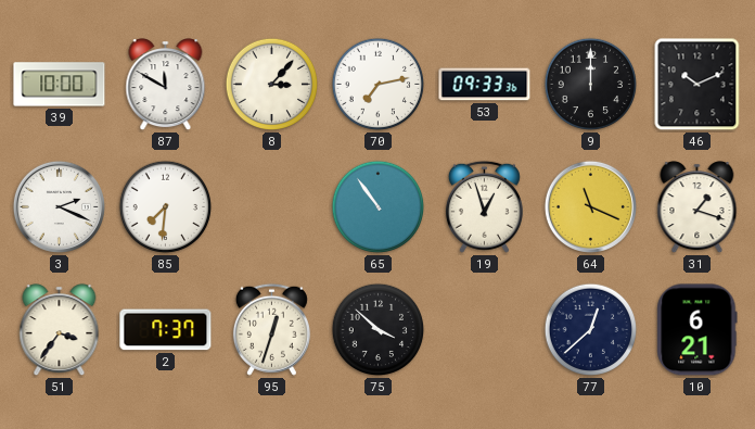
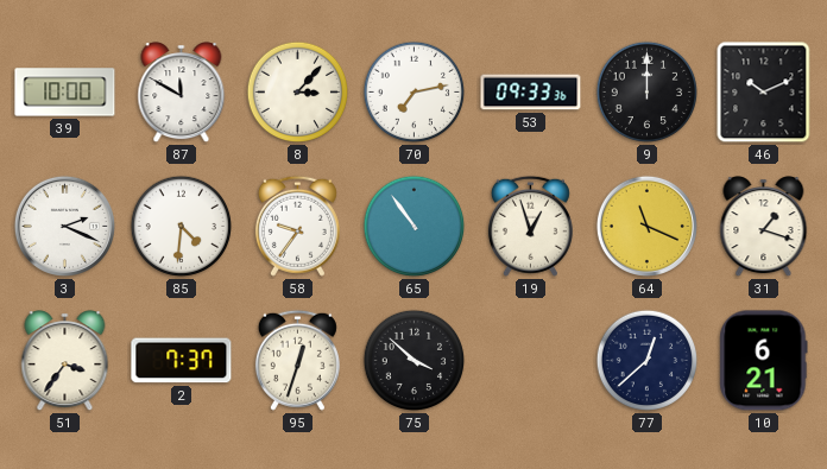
85: 7:31 -> 4:31
58: none -> 9:36
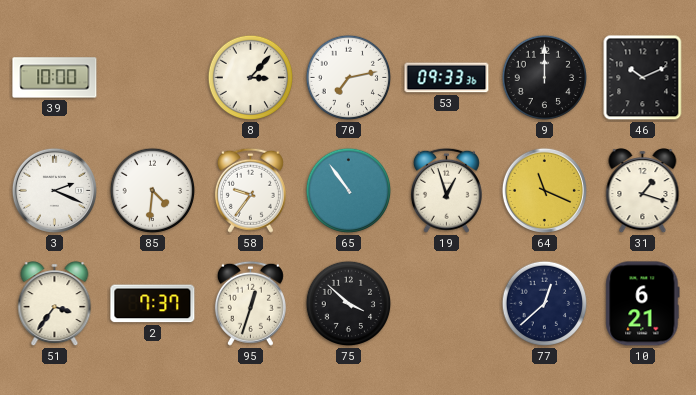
87: 11:50 -> none
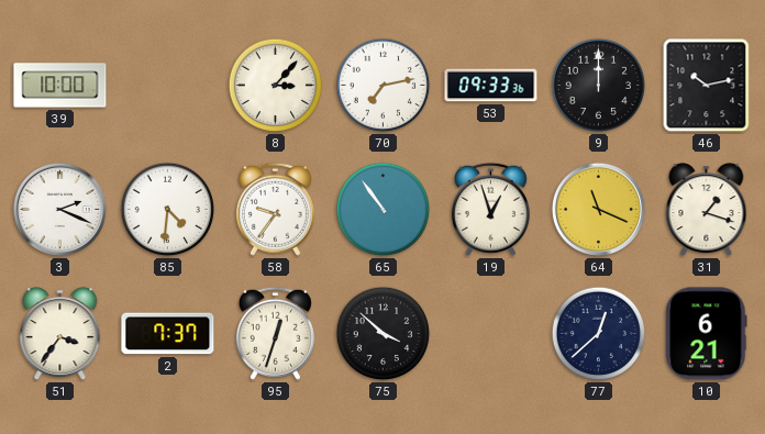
46: 10:11 -> 10:13
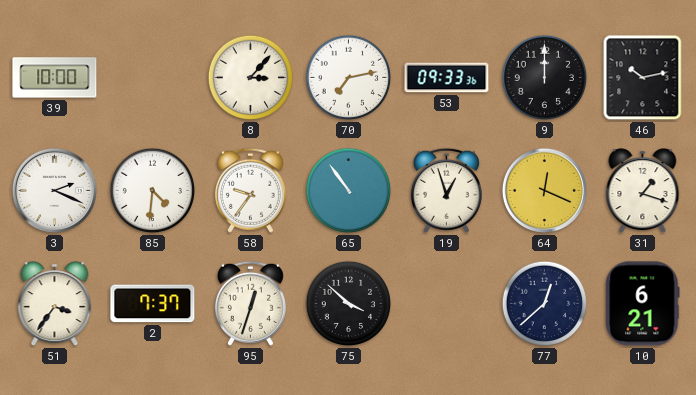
64: 11:19 -> 12:19
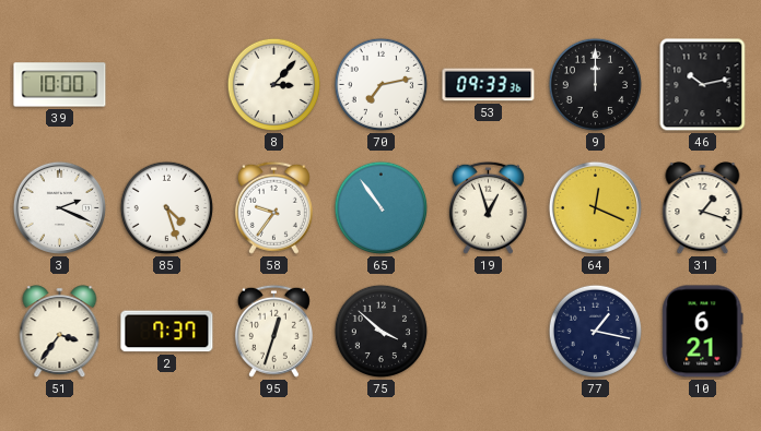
85: 4:31 -> 4:27
77: 12:38 -> 1:17
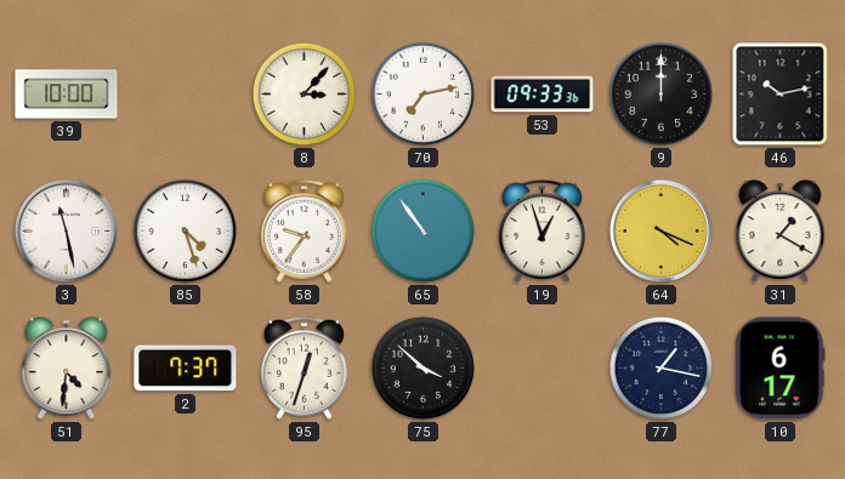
3: 2:19 -> 11:28
64: 12:19 -> 4:19
31: 1:18 -> 1:20
51: 3:36 -> 4:31
10: 6:21 -> 6:17
